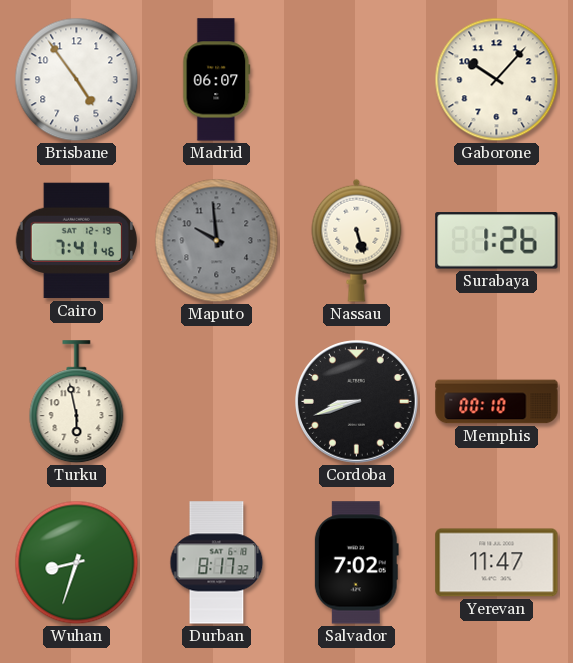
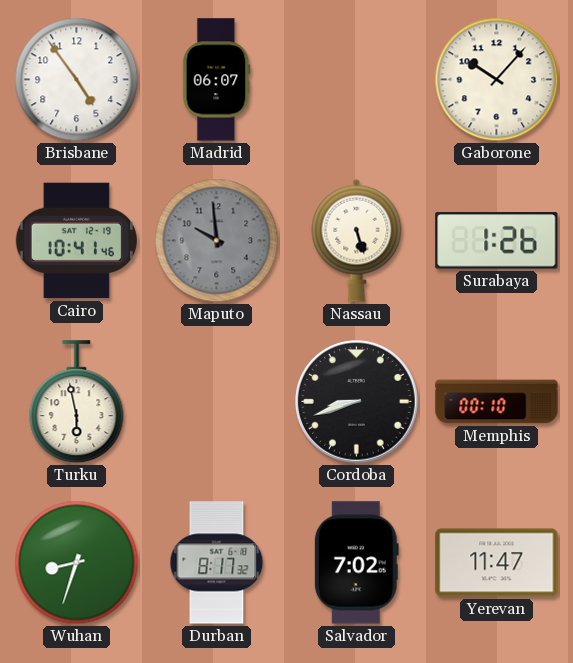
Cairo: 7:41 -> 10:41
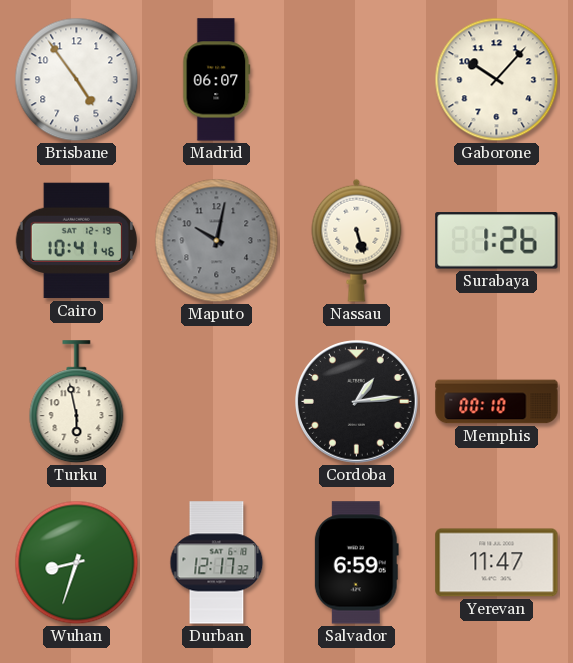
Maputo: 9:59 -> 10:02
Cordoba: 8:42 -> 1:14
Durban: 8:17 -> 12:17
Salvador: 7:02 -> 6:59
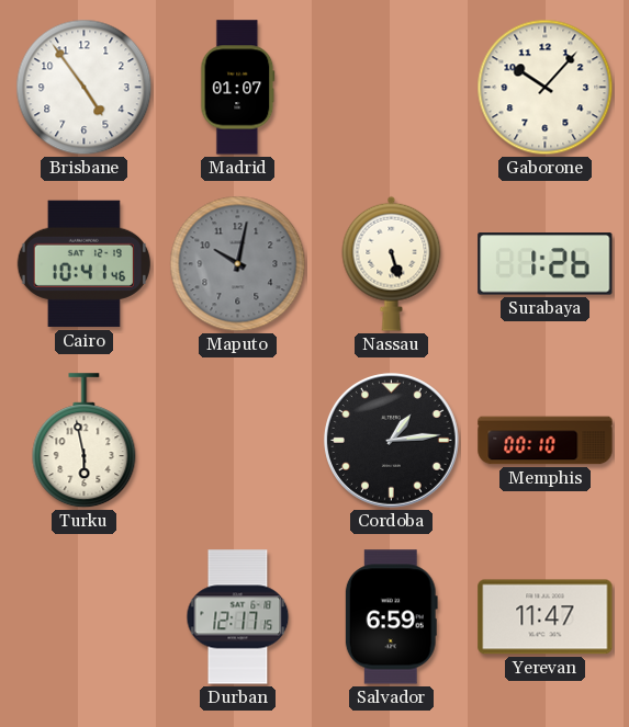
Madrid: 06:07 -> 01:07
Wuhan: 8:33 -> none
Durban: 12:17:32 -> 12:17:15
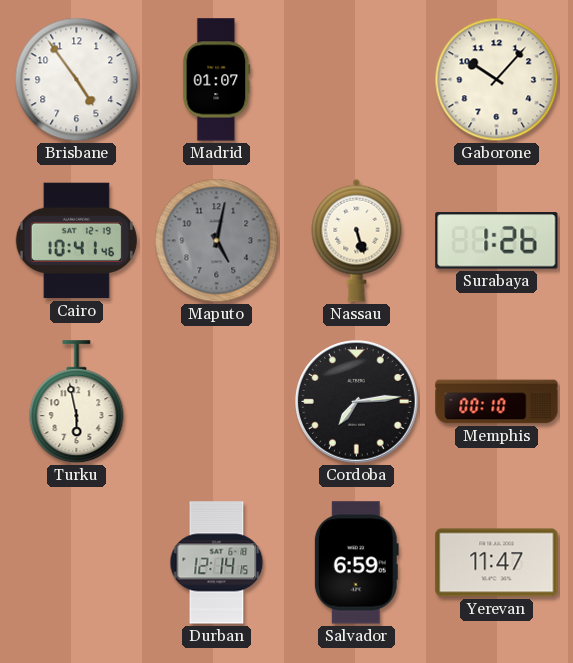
Maputo: 10:02 -> 5:02
Cordoba: 1:14 -> 7:14
Durban: 12:17 -> 12:14
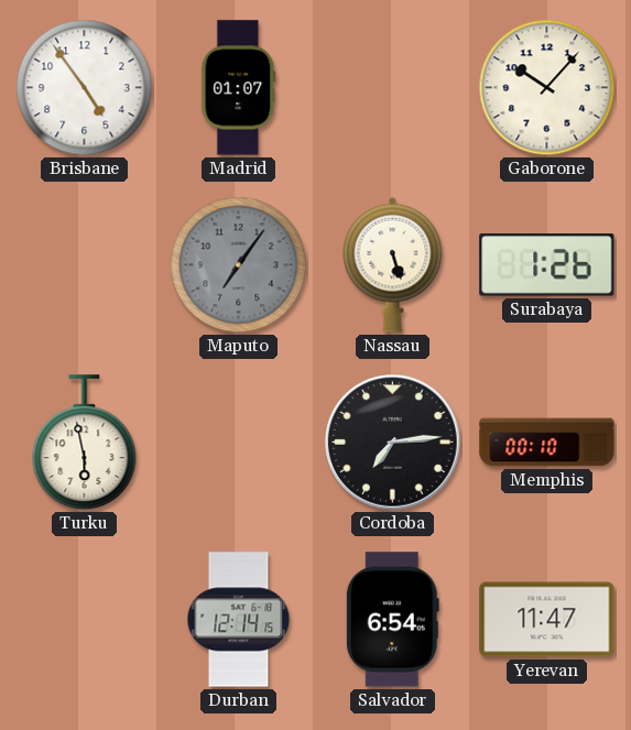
Cairo: 10:41 -> none
Maputo: 5:02 -> 7:06
Salvador: 6:59 -> 6:54
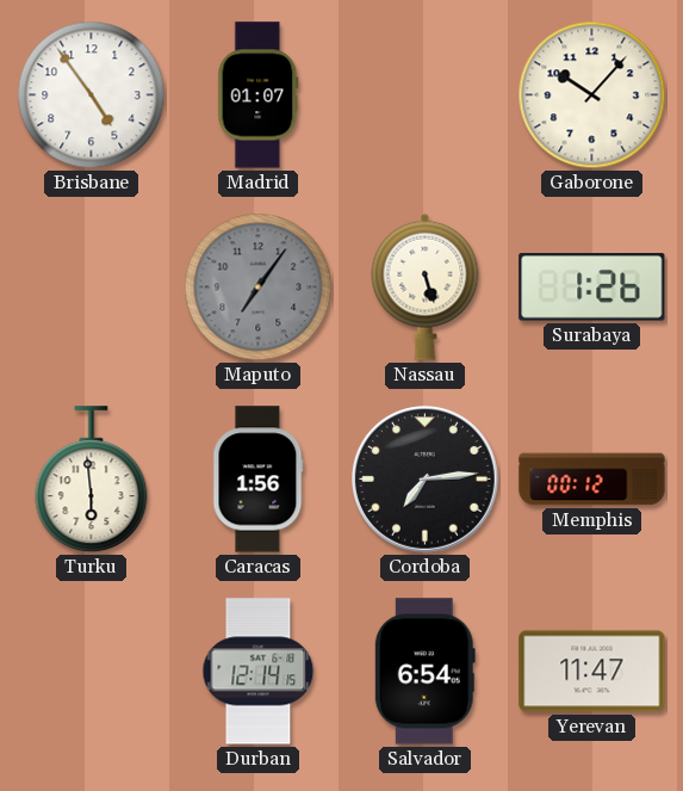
Turku: 5:58 -> 5:59
Caracas: none -> 1:56
Memphis: 00:10 -> 00:12
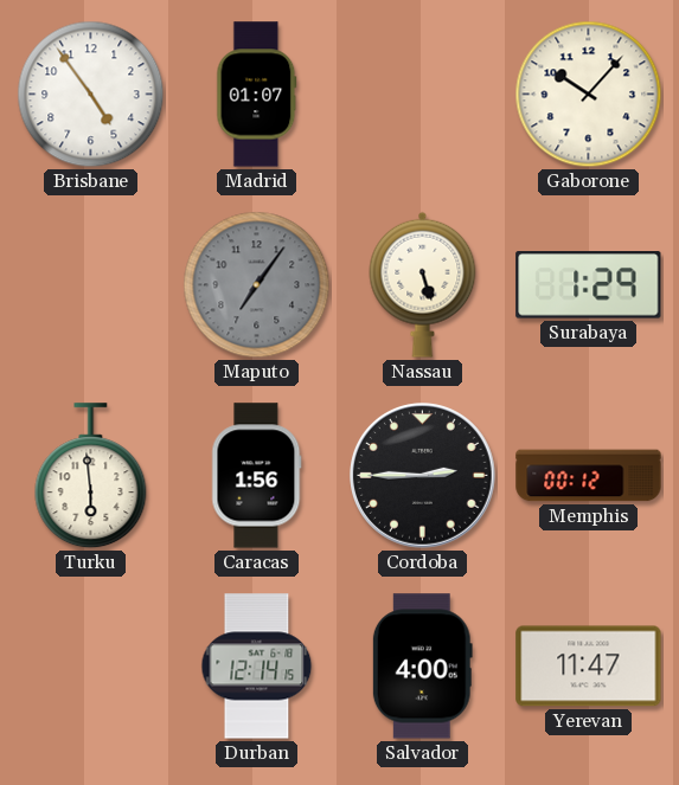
Surabaya: 1:26 -> 1:29
Cordoba: 7:14 -> 2:45
Salvador: 6:54 -> 4:00
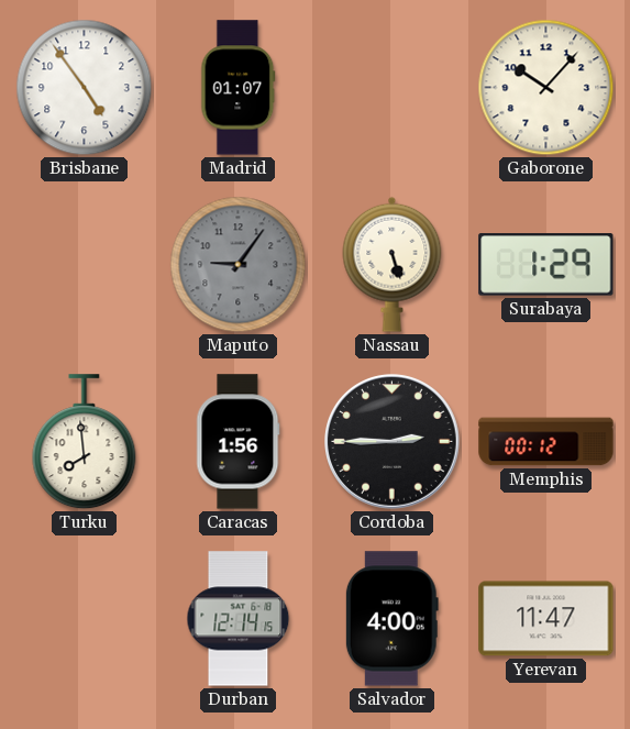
Maputo: 7:06 -> 9:06
Turku: 5:59 -> 7:59
